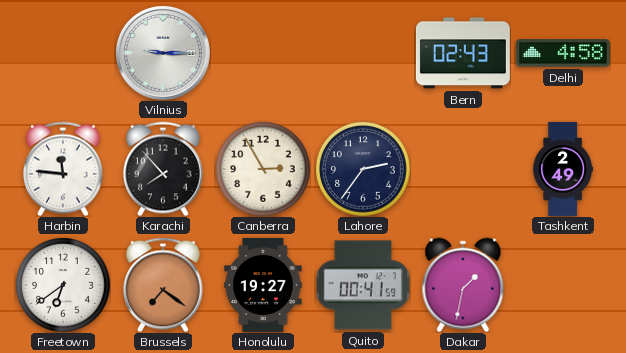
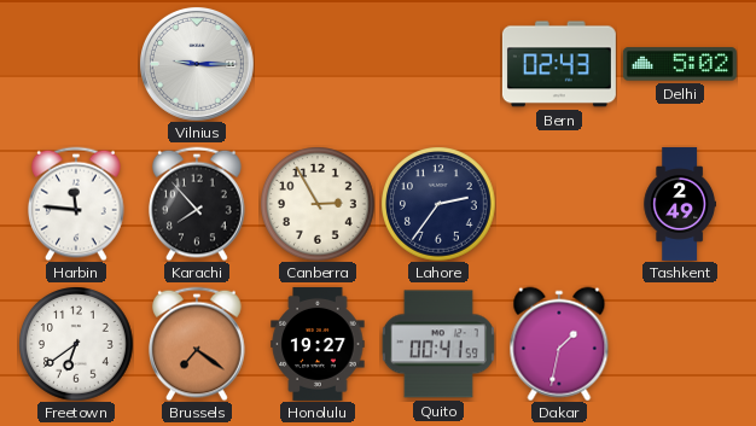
Delhi: 4:58 -> 5:02
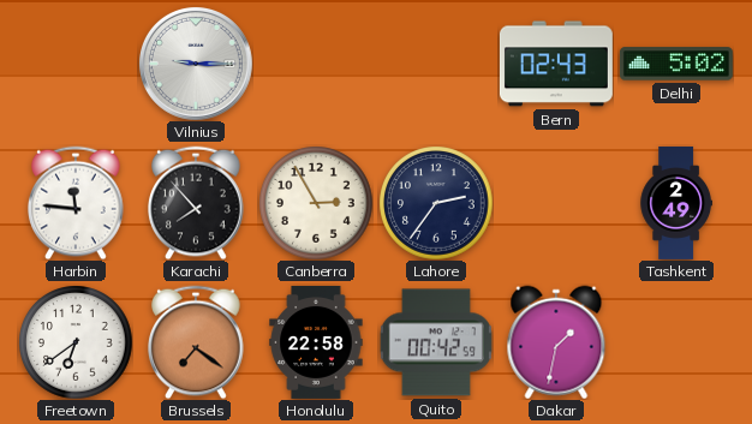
Honolulu: 19:27 -> 22:58
Quito: 00:41 -> 00:42
